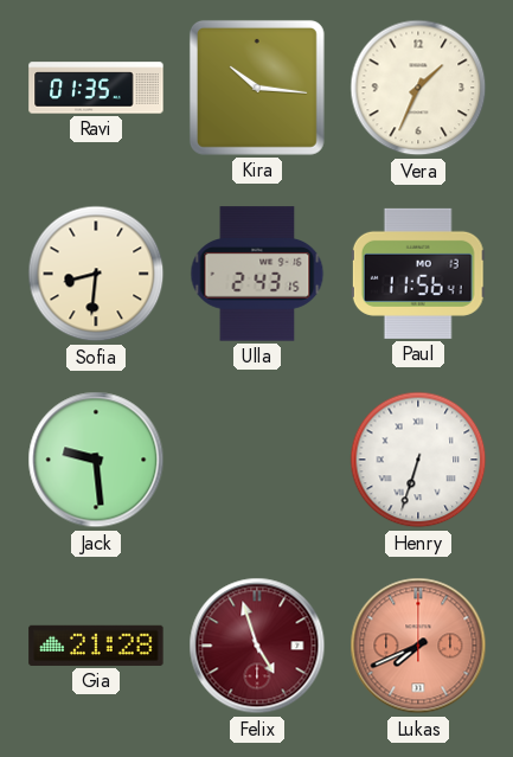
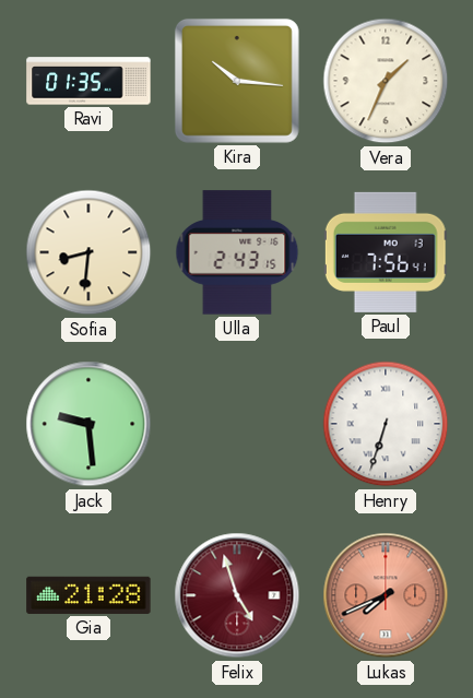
Paul: 11:56 -> 7:56
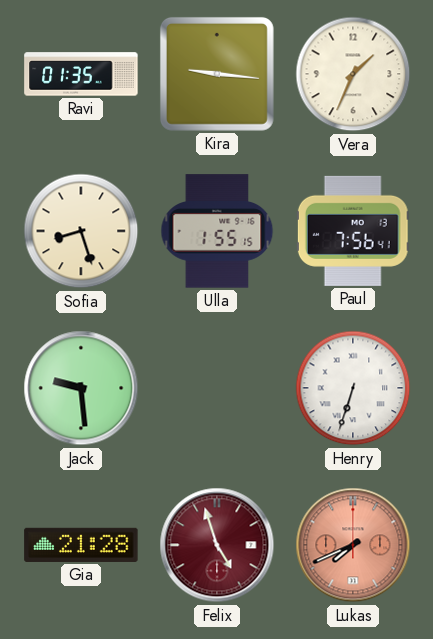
Kira: 10:16 -> 9:16
Sofia: 8:31 -> 8:27
Ulla: 2:43 -> 1:55
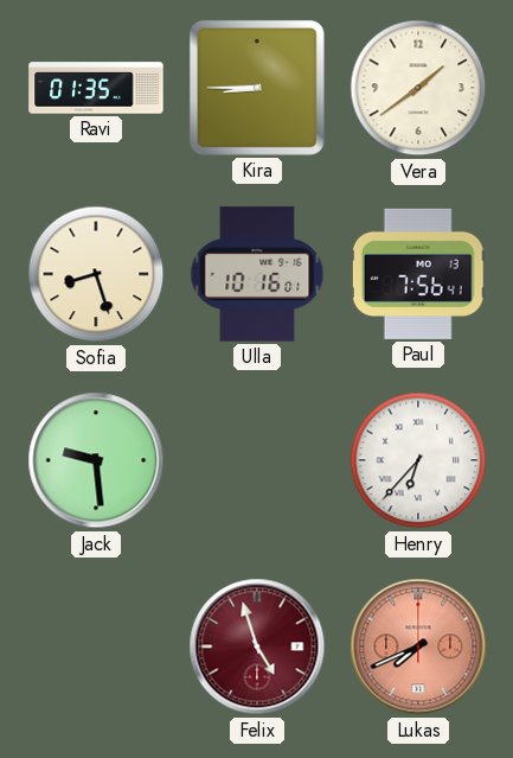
Kira: 9:16 -> 8:45
Vera: 1:34 -> 1:39
Ulla: 1:55 -> 10:16
Henry: 6:33 -> 6:37
Gia: 21:28 -> none
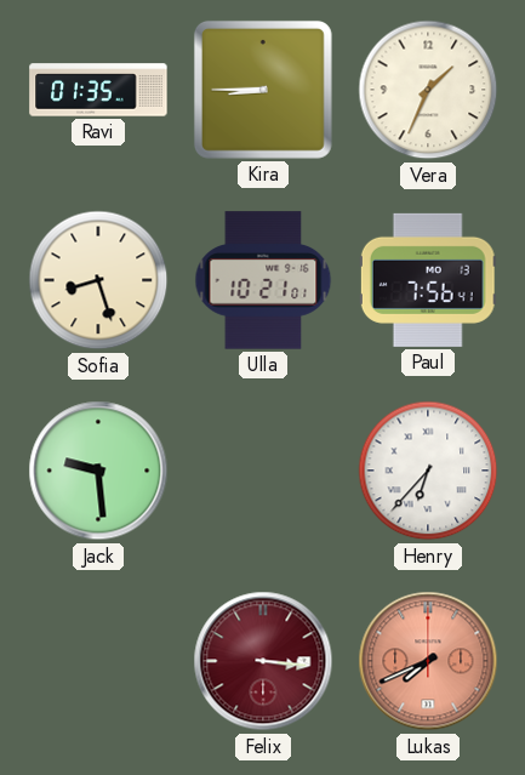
Vera: 1:39 -> 1:34
Ulla: 10:16 -> 10:21
Felix: 4:57 -> 3:16
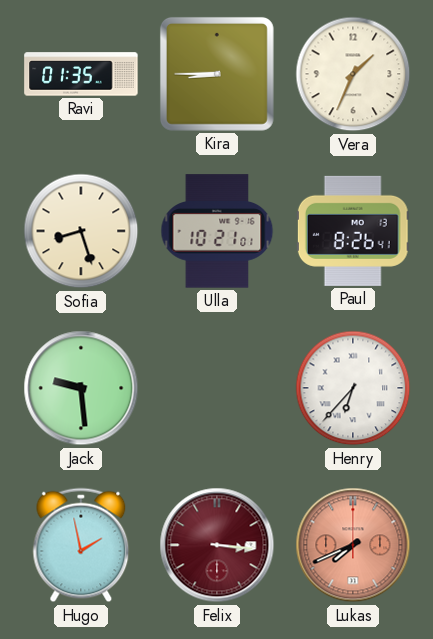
Paul: 7:56 -> 8:26
Hugo: none -> 1:58
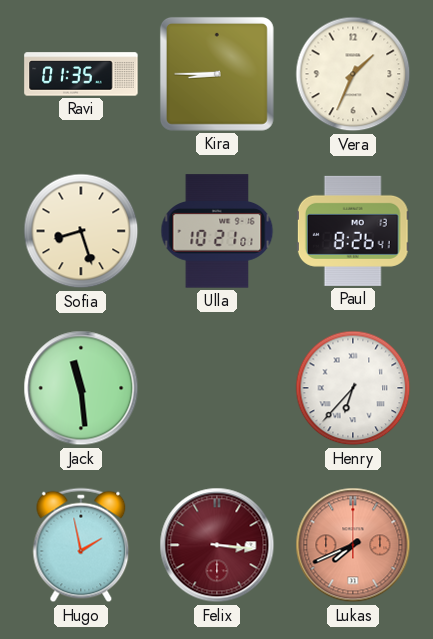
Jack: 9:29 -> 11:29
